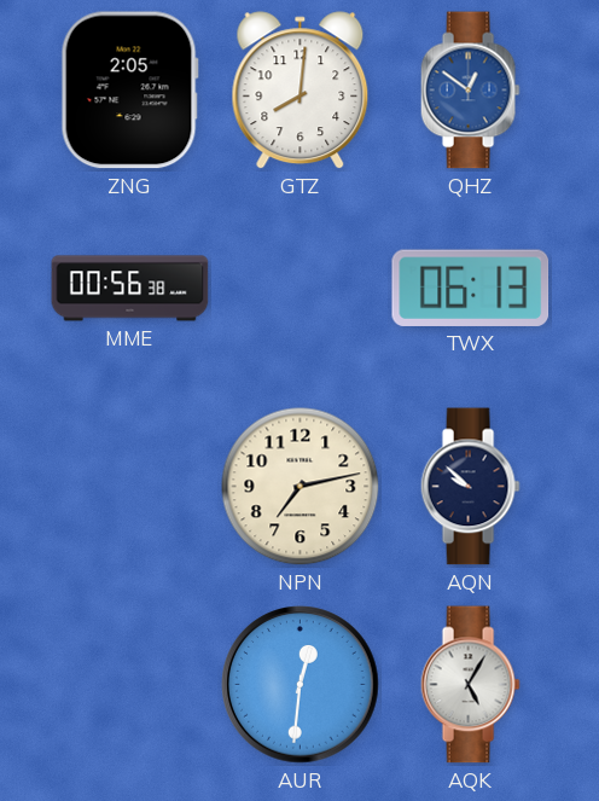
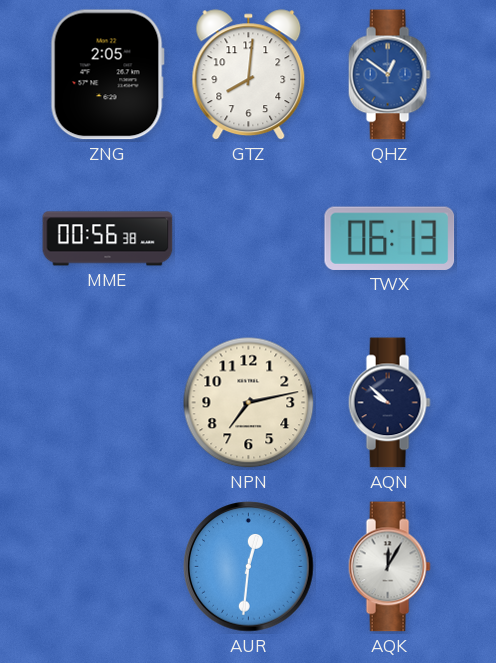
AQK: 5:05 -> 12:05
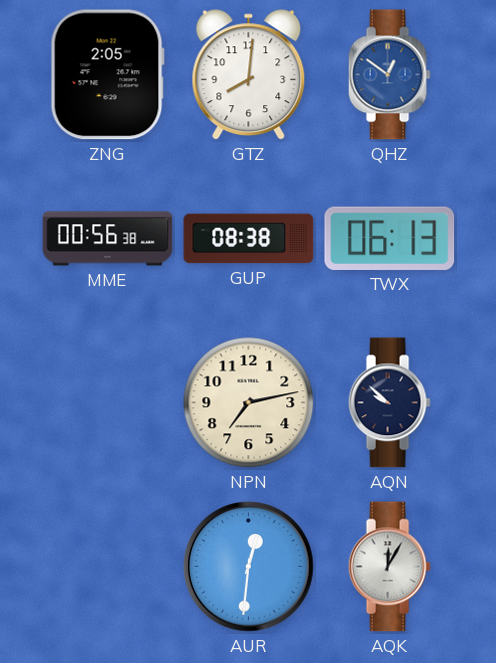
GUP: none -> 08:38
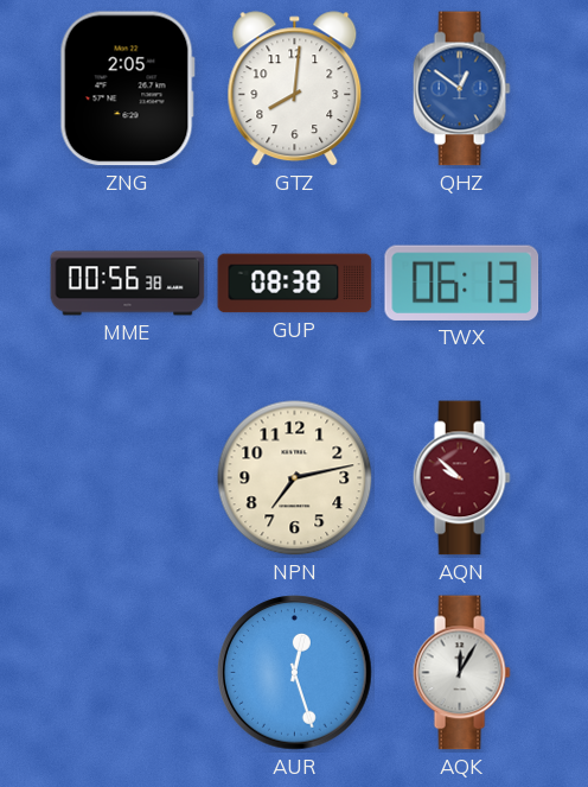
AQN dial: navy -> burgundy
AUR: 12:31 -> 12:27
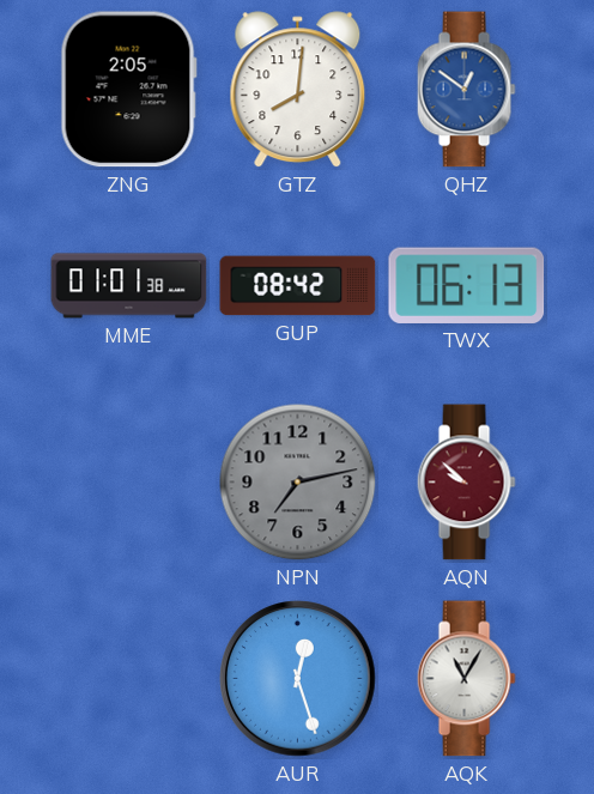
MME: 00:56 -> 01:01
GUP: 08:38 -> 08:42
NPN dial: cream -> grey
AQK: 12:05 -> 11:05
